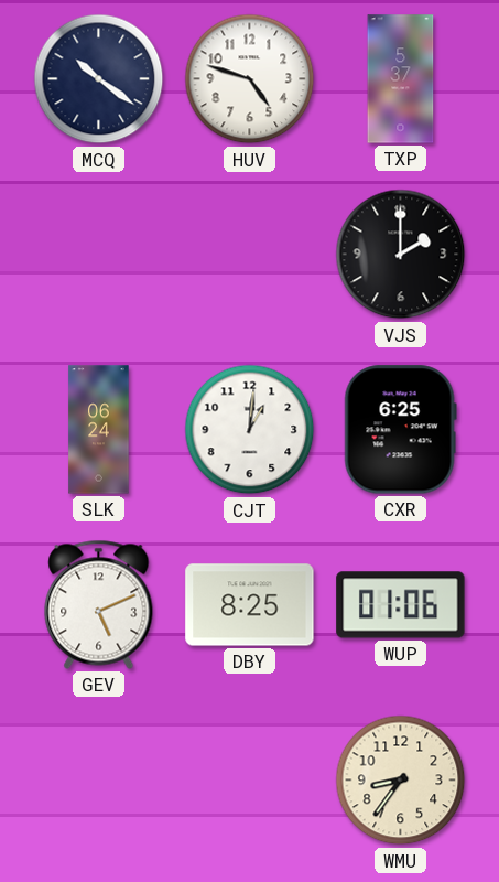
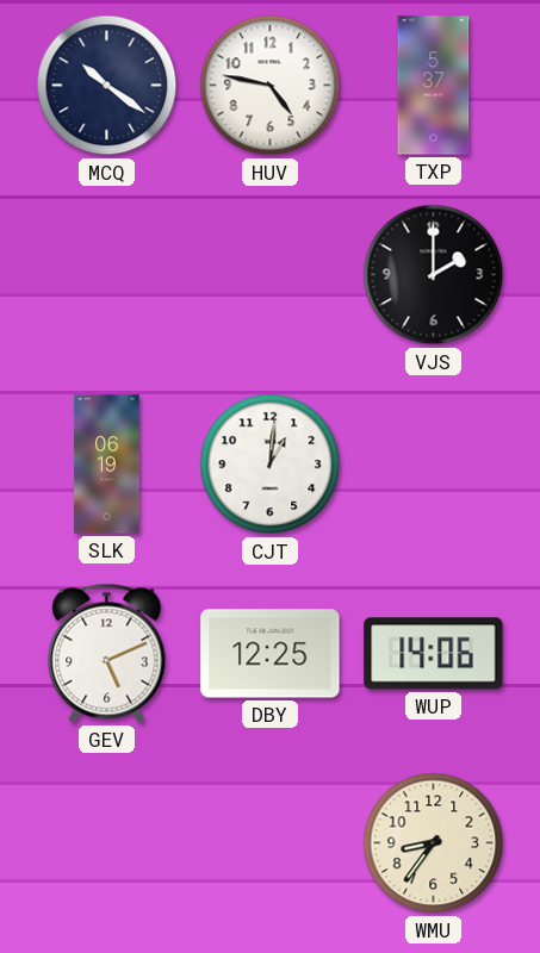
HUV: 4:48 -> 4:47
SLK: 06:24 -> 06:19
CXR: 6:25 -> none
DBY: 8:25 -> 12:25
WUP: 01:06 -> 14:06
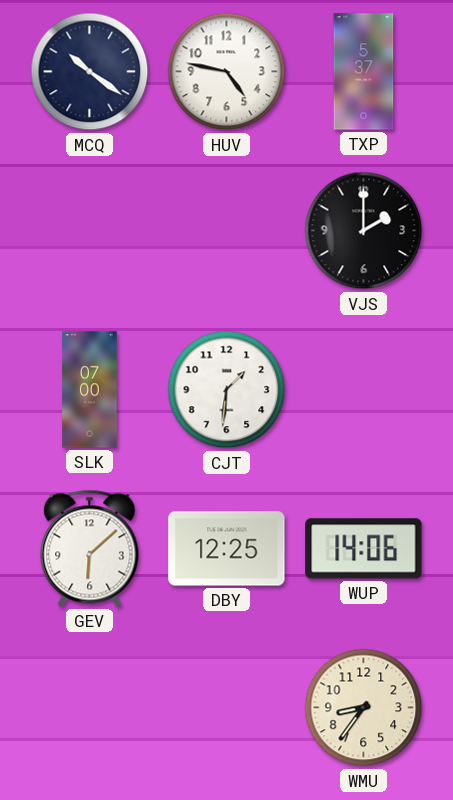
SLK: 06:19 -> 07:00
CJT: 1:01 -> 1:31
GEV: 5:11 -> 6:08
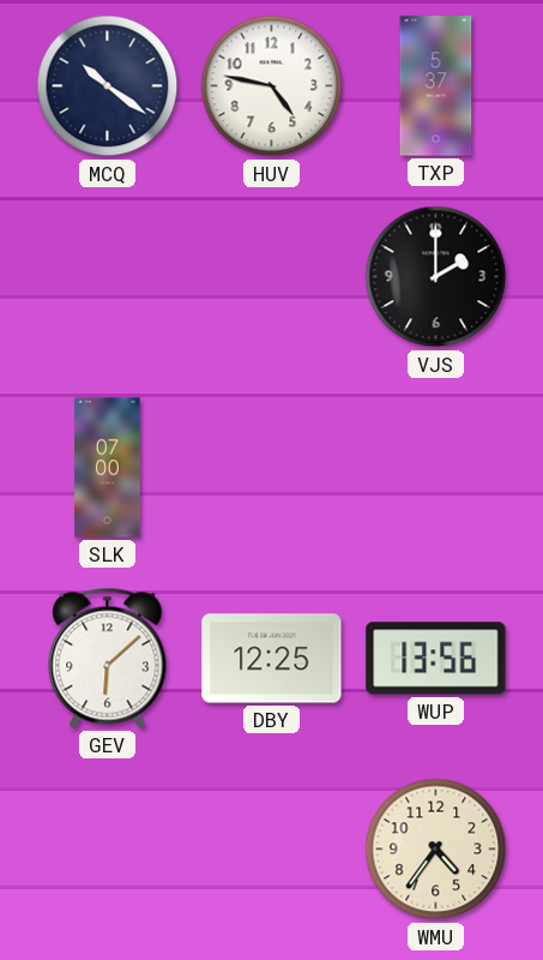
CJT: 1:31 -> none
WUP: 14:06 -> 13:56
WMU: 8:36 -> 4:36
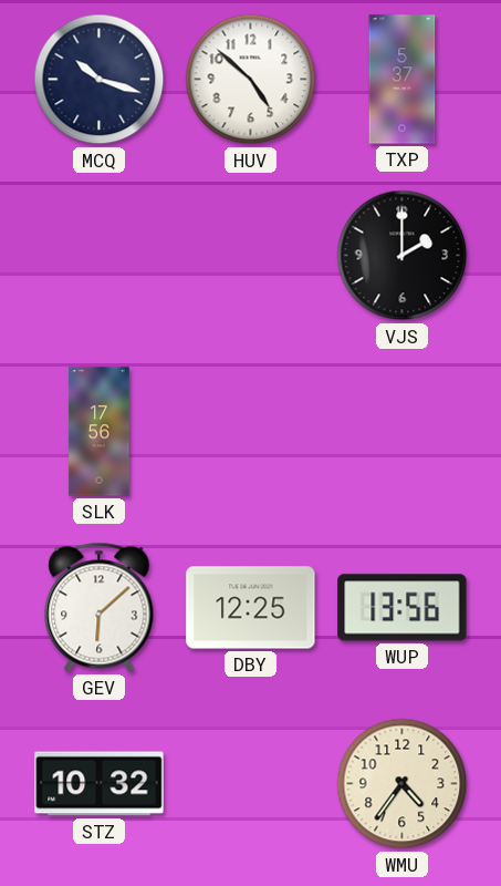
MCQ: 10:21 -> 10:18
HUV: 4:47 -> 4:52
SLK: 07:00 -> 17:56
STZ: none -> 10:32
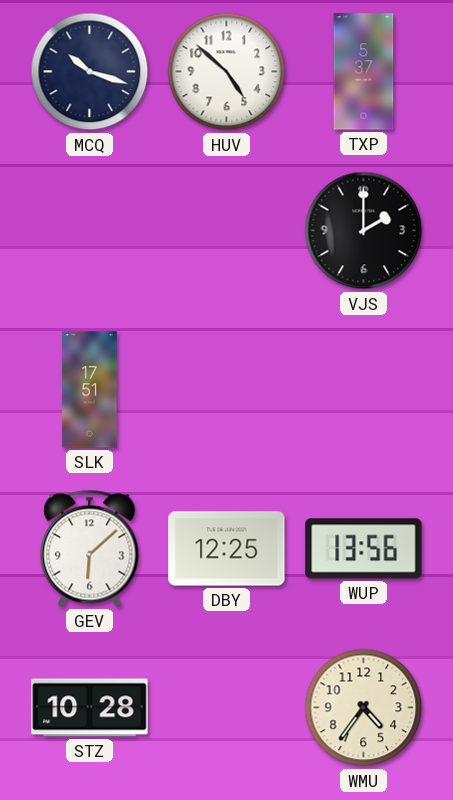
SLK: 17:56 -> 17:51
STZ: 10:32 -> 10:28
